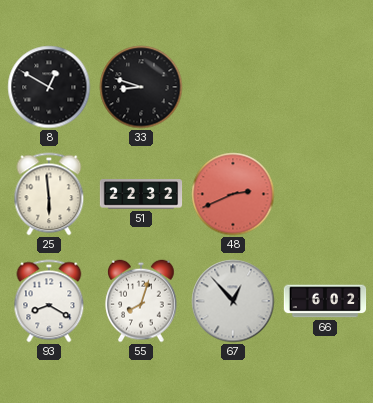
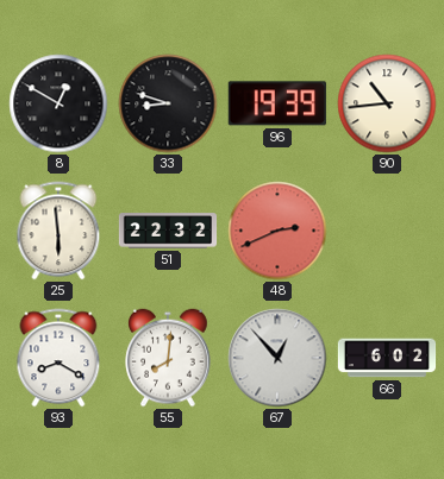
96: none -> 19:39
90: none -> 10:44
55: 8:03 -> 8:01
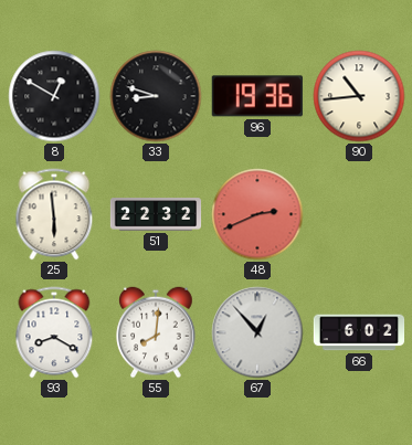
96: 19:39 -> 19:36
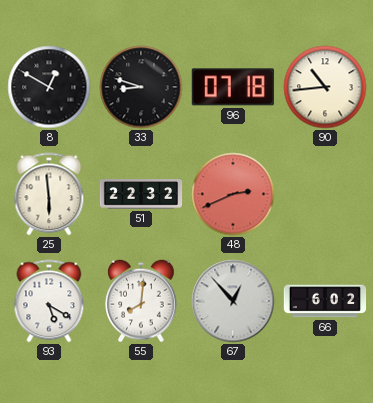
96: 19:36 -> 07:18
93: 8:20 -> 5:20
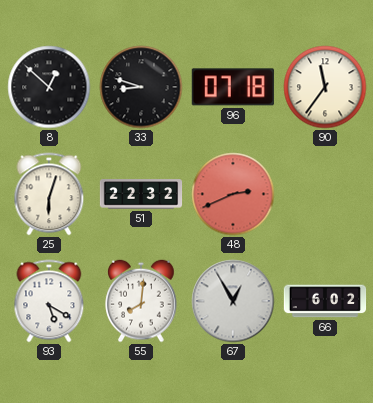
8: 12:50 -> 12:52
90: 10:44 -> 11:36
25: 5:59 -> 6:03
67: 12:53 -> 12:55
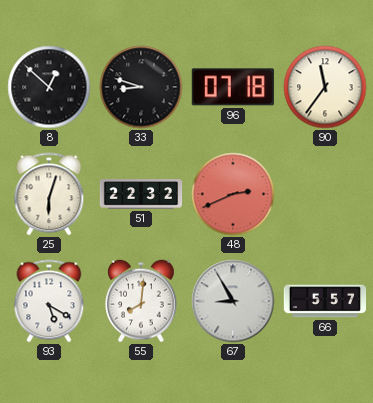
67: 12:55 -> 8:55
66: 6:02 -> 5:57
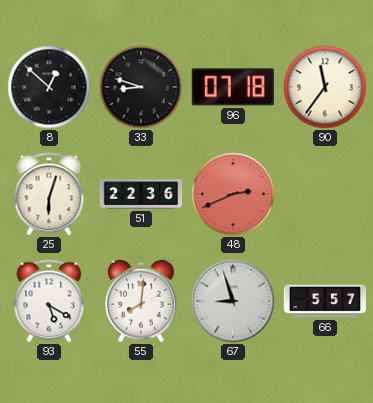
51: 22:32 -> 22:36
67: 8:55 -> 8:57
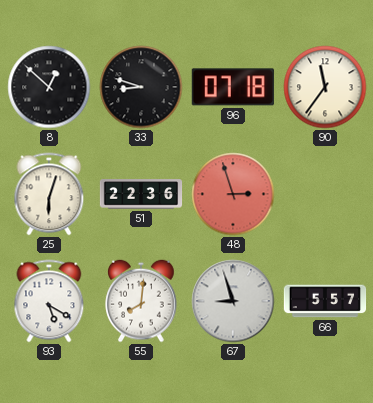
48: 2:41 -> 2:57
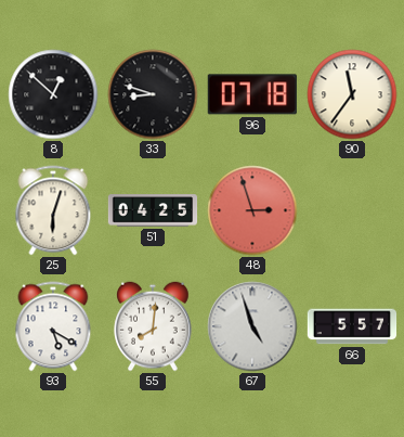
51: 22:36 -> 04:25
67: 8:57 -> 4:57
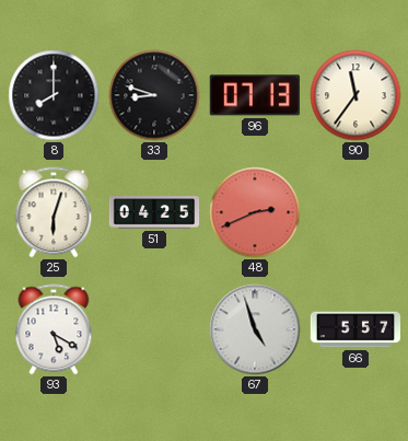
8: 12:52 -> 8:00
96: 07:18 -> 07:13
48: 2:57 -> 2:41
55: 8:01 -> none
